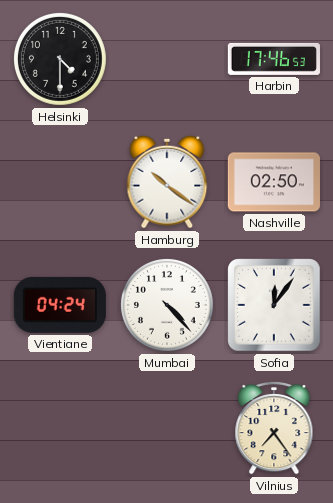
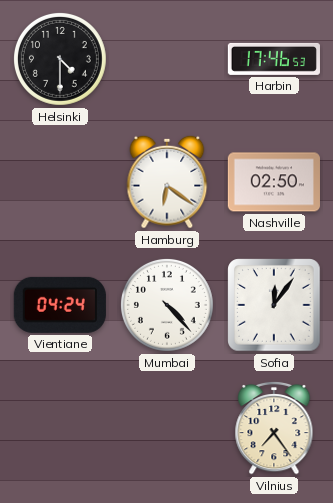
Hamburg: 10:21 -> 6:21
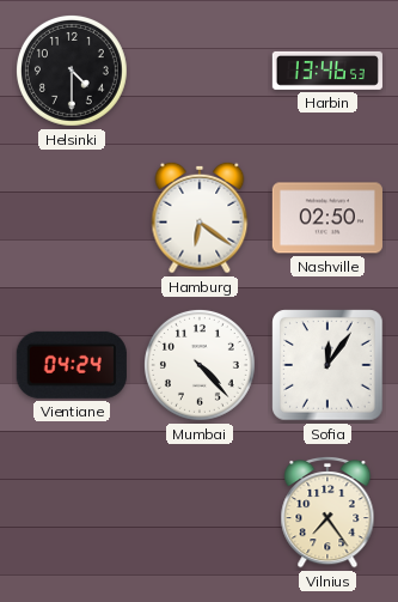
Harbin: 17:46 -> 13:46
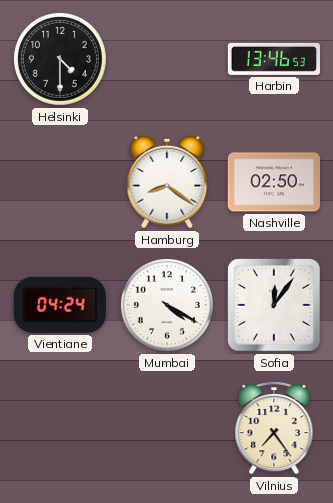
Hamburg: 6:21 -> 8:21
Mumbai: 4:23 -> 4:20
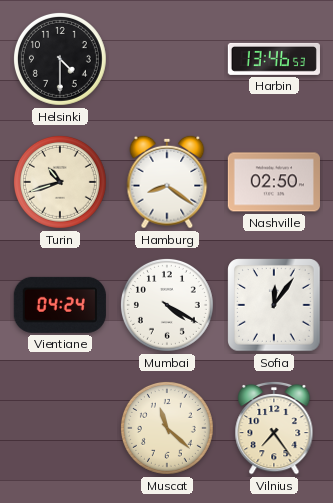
Turin: none -> 10:42
Muscat: none -> 11:22
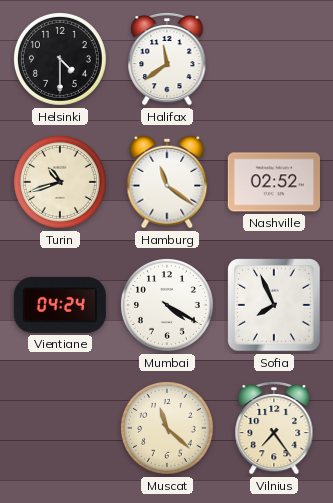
Halifax: none -> 11:39
Harbin: 13:46 -> none
Hamburg: 8:21 -> 11:21
Nashville: 02:50 -> 02:52
Sofia: 12:06 -> 7:56
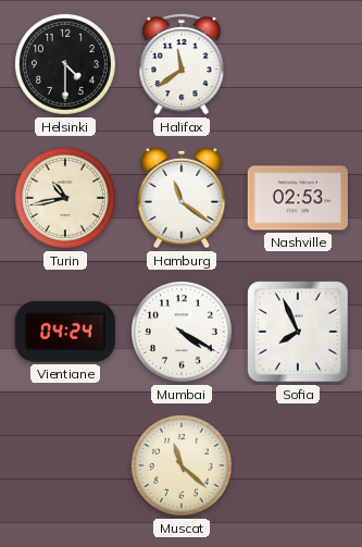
Turin: 10:42 -> 10:43
Nashville: 02:52 -> 02:53
Vilnius: 7:24 -> none
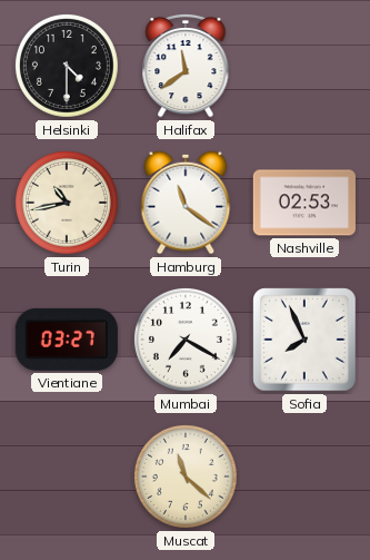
Vientiane: 04:24 -> 03:27
Mumbai: 4:20 -> 7:20
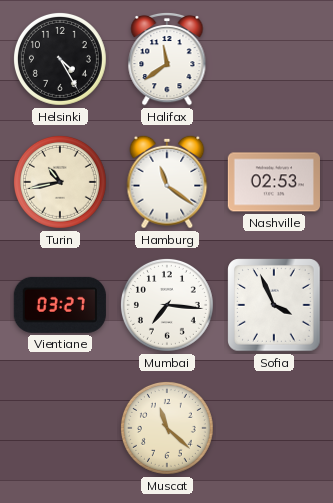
Helsinki: 4:30 -> 4:25
Mumbai: 7:20 -> 7:16
Sofia: 7:56 -> 3:56
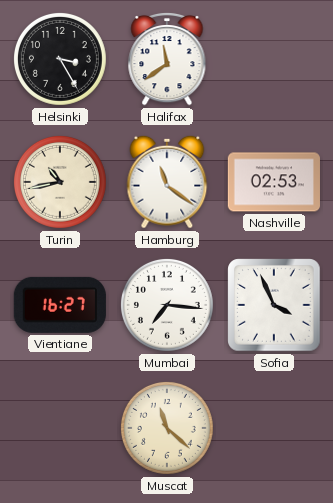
Helsinki: 4:25 -> 3:25
Vientiane: 03:27 -> 16:27
